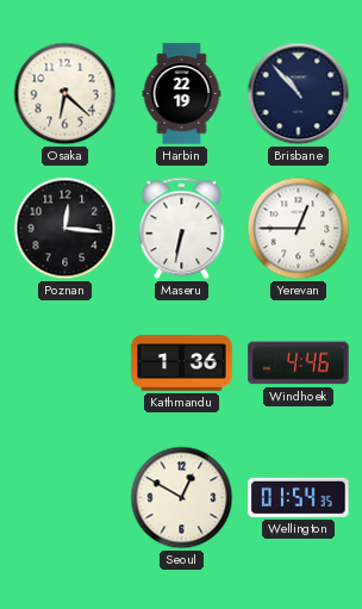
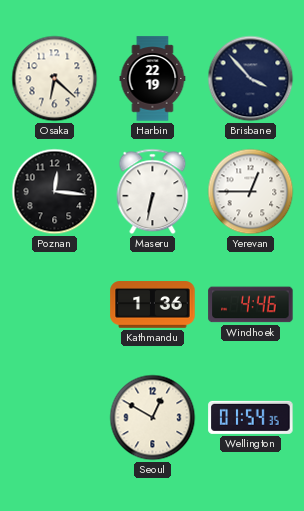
Brisbane: 10:53 -> 3:53
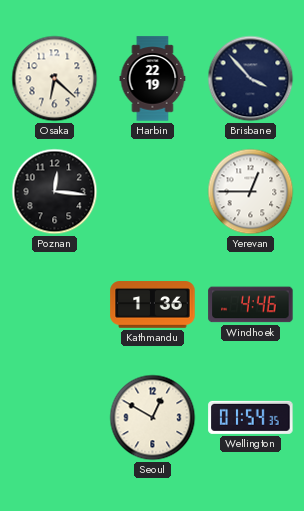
Maseru: 6:32 -> none
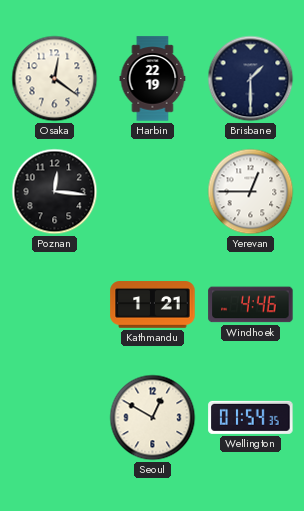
Osaka: 6:22 -> 12:21
Brisbane: 3:53 -> 1:30
Kathmandu: 1:36 -> 1:21
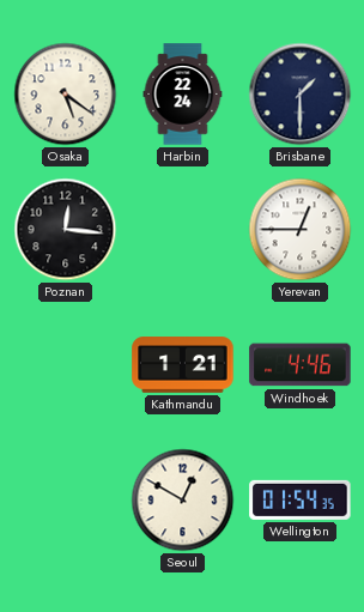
Osaka: 12:21 -> 5:21
Harbin: 22:19 -> 22:24
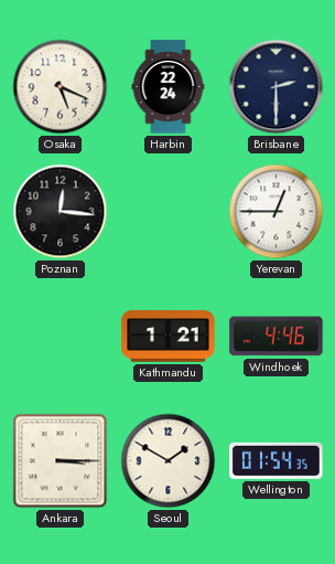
Osaka: 5:21 -> 5:19
Brisbane: 1:30 -> 2:30
Ankara: none -> 3:15
Seoul: 12:50 -> 1:50
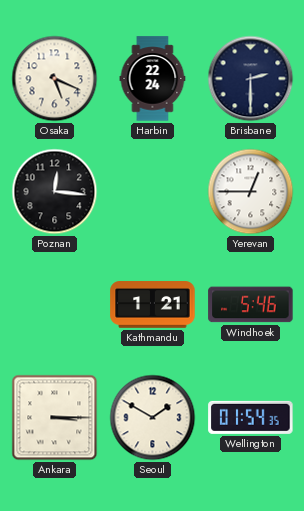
Windhoek: 4:46 -> 5:46
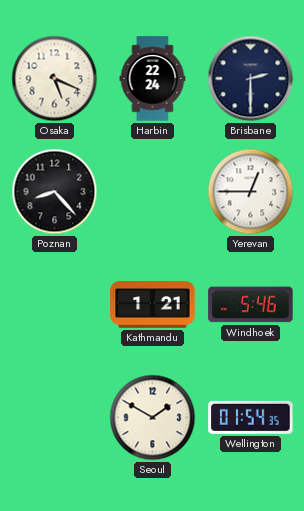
Poznan: 12:16 -> 8:23
Ankara: 3:15 -> none
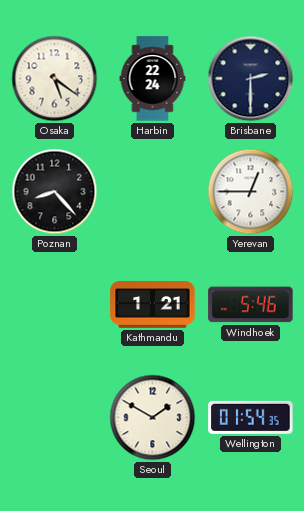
Osaka: 5:19 -> 5:21
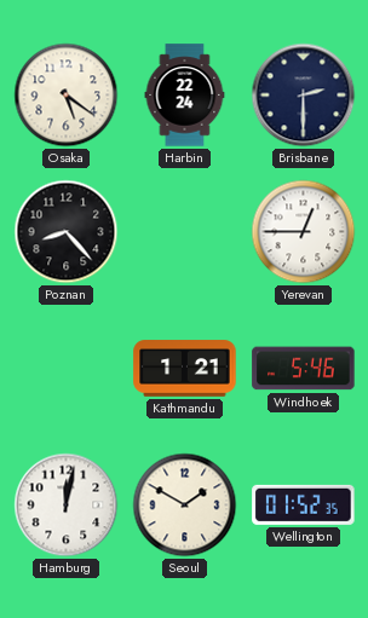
Hamburg: none -> 12:02
Wellington: 01:54 -> 01:52
